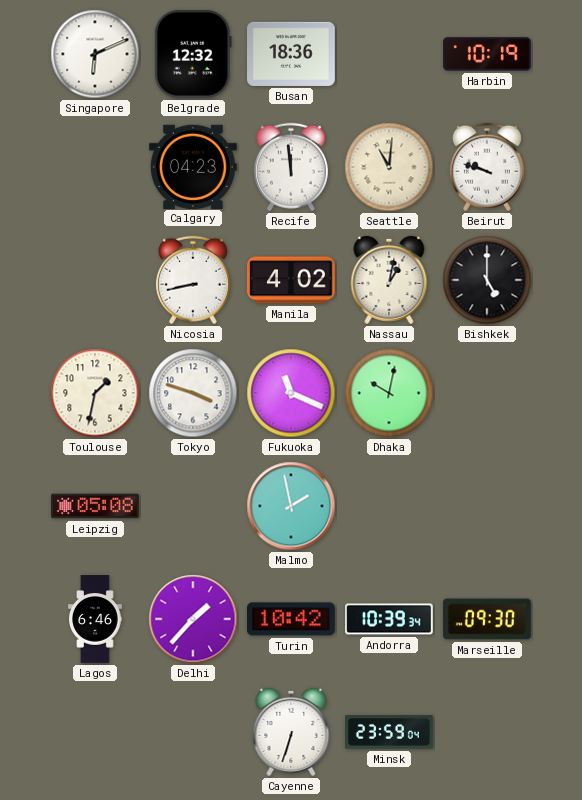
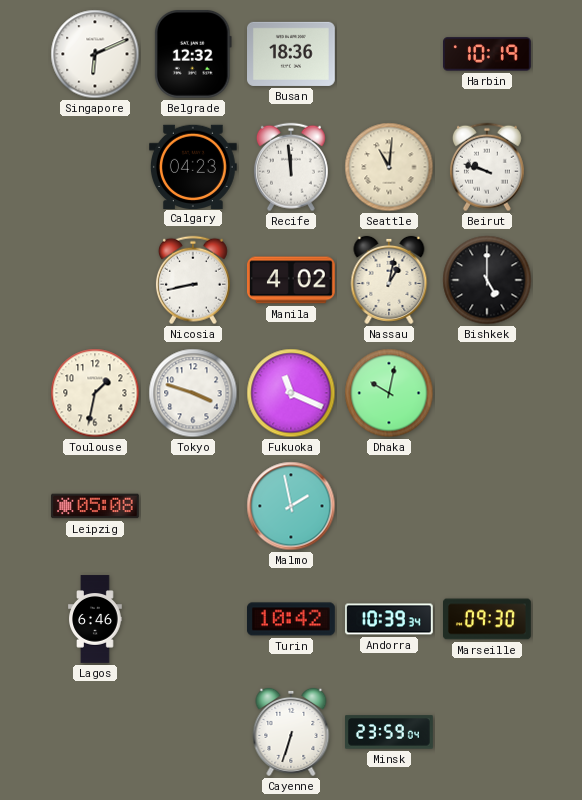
Delhi: 1:37 -> none
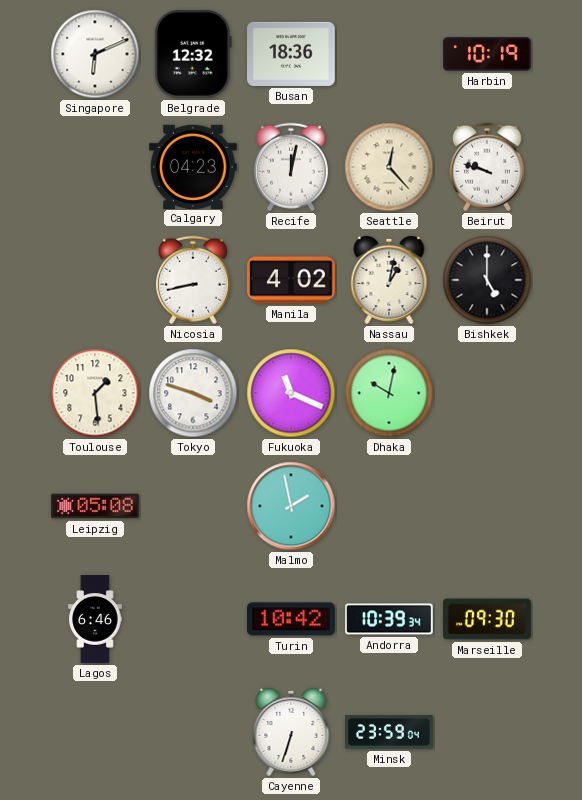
Recife: 11:59 -> 12:02
Seattle: 11:01 -> 12:23
Toulouse: 1:32 -> 1:29
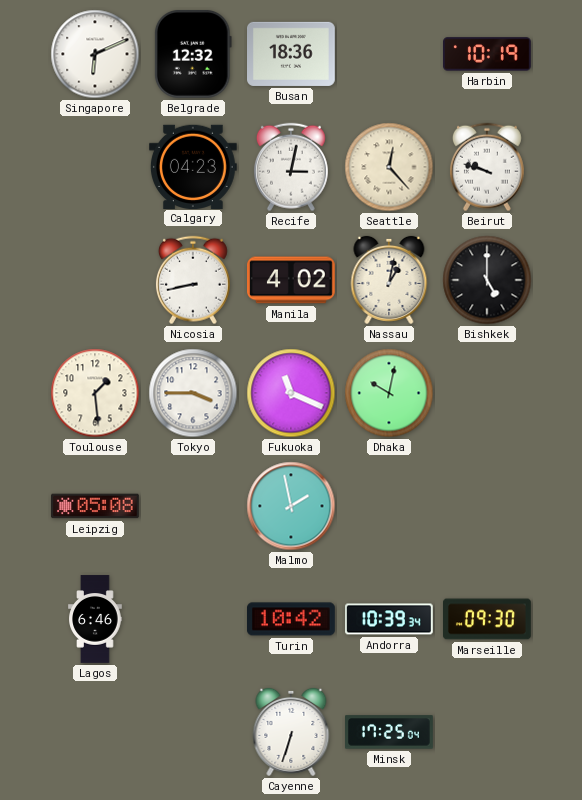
Recife: 12:02 -> 3:02
Tokyo: 3:48 -> 3:45
Minsk: 23:59 -> 17:25
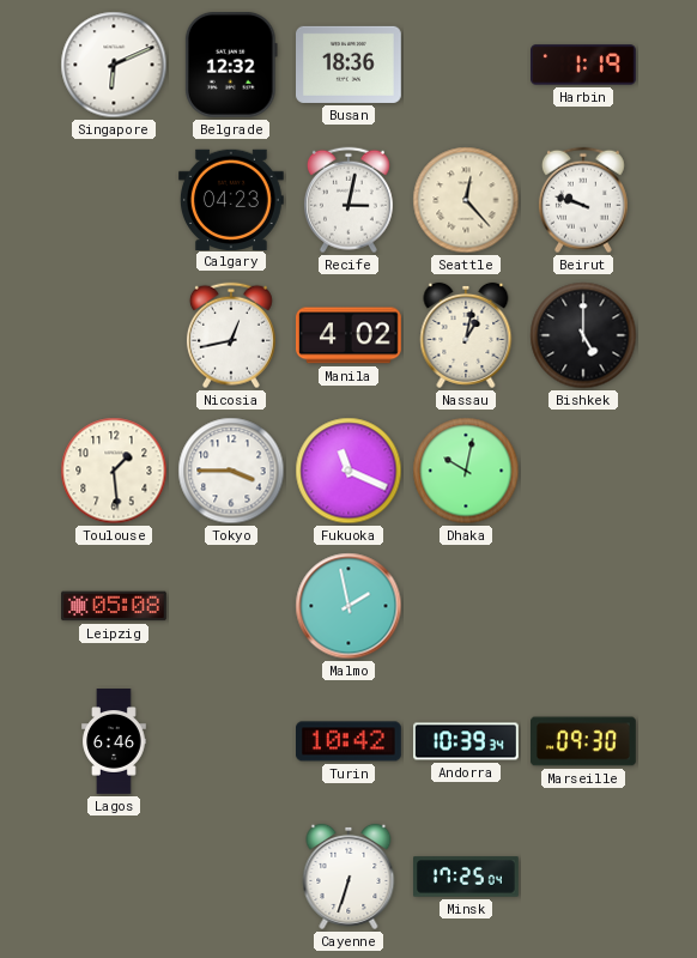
Harbin: 10:19 -> 1:19
Nicosia: 8:43 -> 12:43
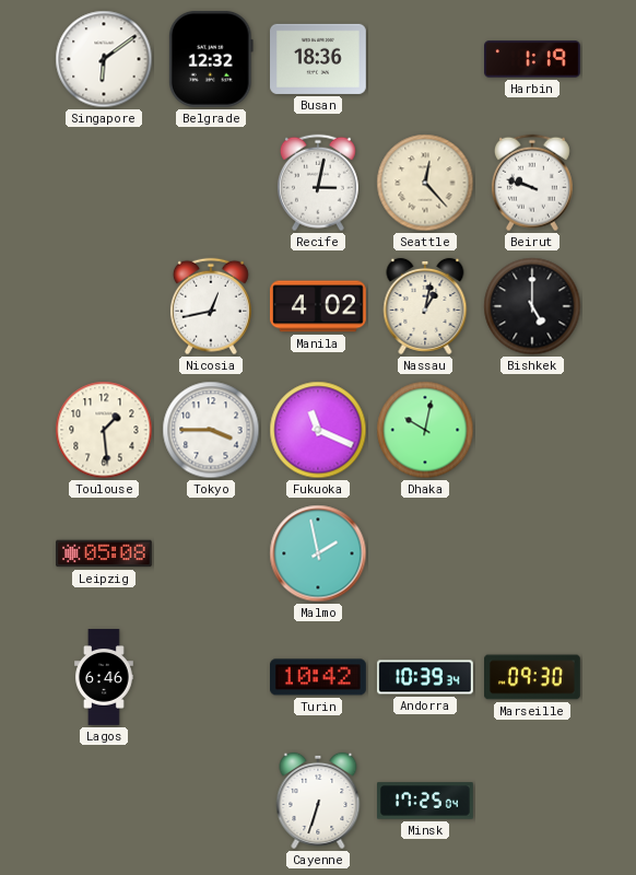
Singapore: 6:11 -> 6:09
Calgary: 04:23 -> none
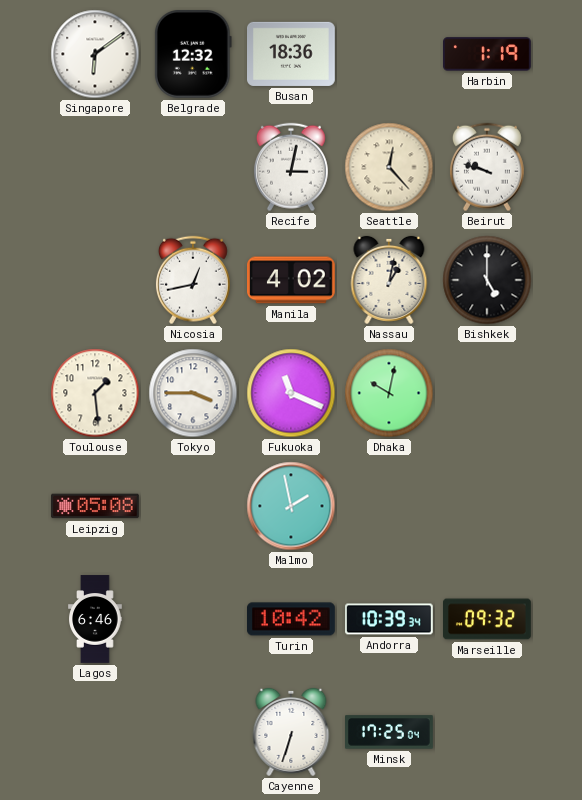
Marseille: 09:30 -> 09:32
